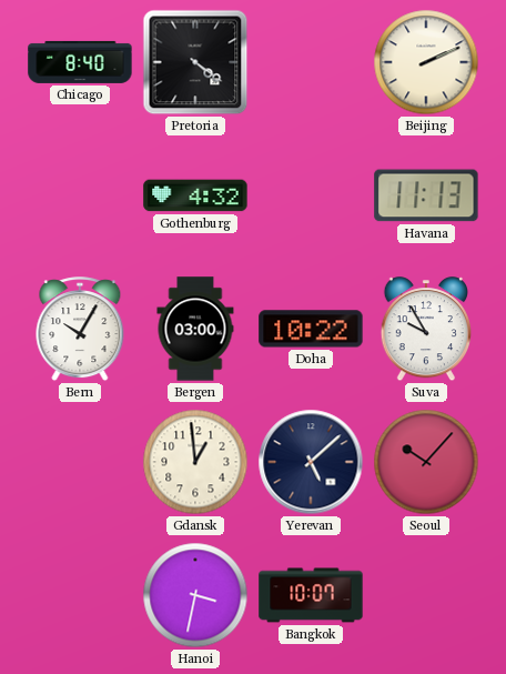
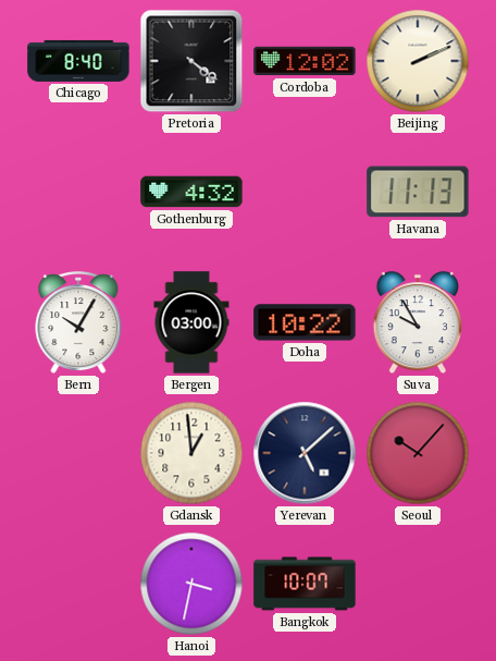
Cordoba: none -> 12:02
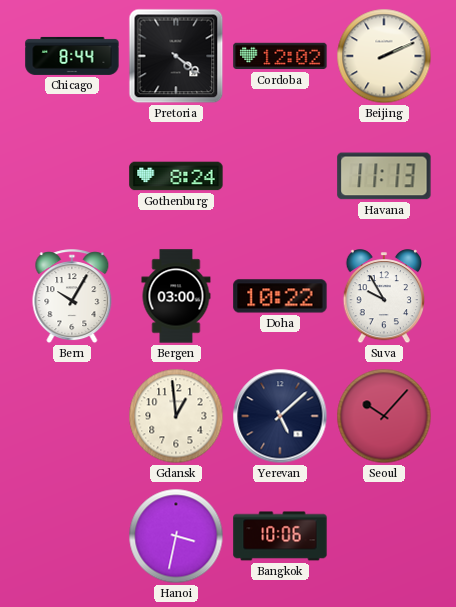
Chicago: 8:40 -> 8:44
Gothenburg: 4:32 -> 8:24
Bangkok: 10:07 -> 10:06
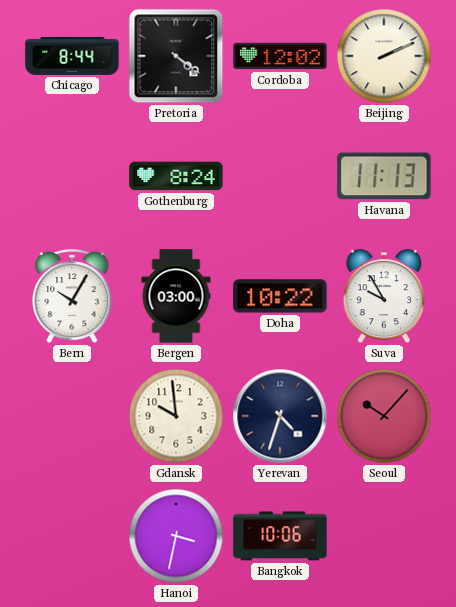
Gdansk: 12:59 -> 9:59
Yerevan: 5:08 -> 4:33
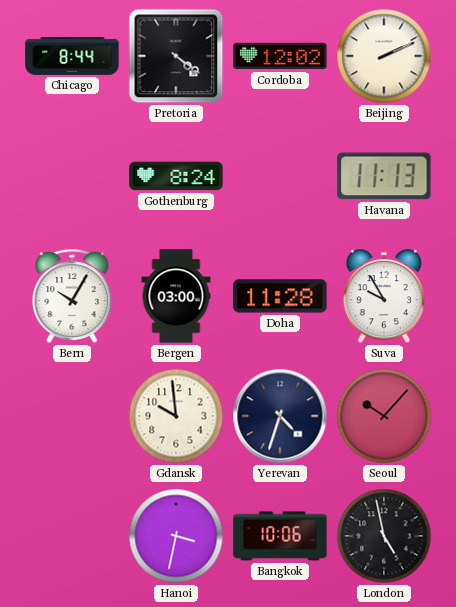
Doha: 10:22 -> 11:28
London: none -> 4:58
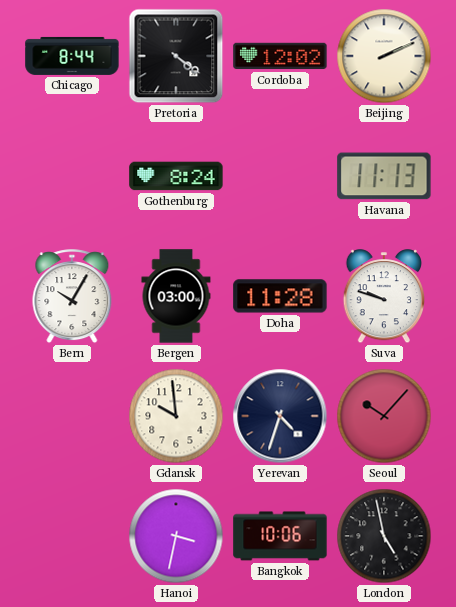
Suva: 9:55 -> 9:48
